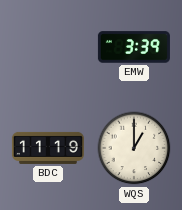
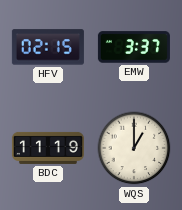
HFV: none -> 02:15
EMW: 3:39 -> 3:37
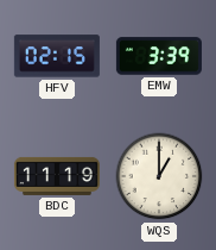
EMW: 3:37 -> 3:39
